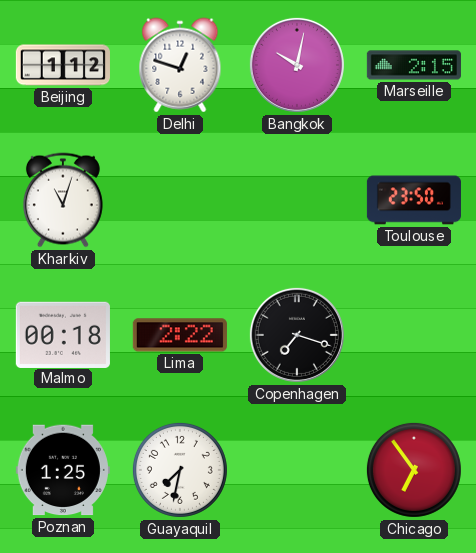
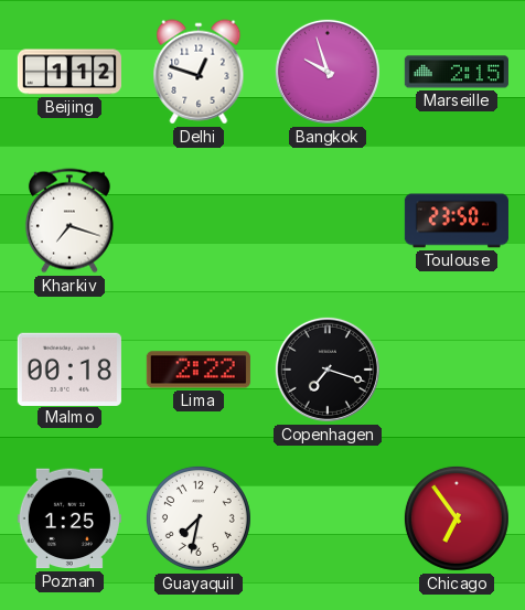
Bangkok: 10:02 -> 9:57
Kharkiv: 11:03 -> 7:18
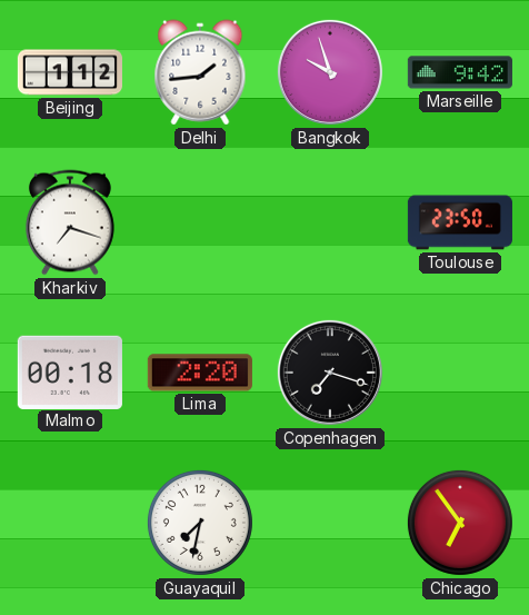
Delhi: 12:48 -> 1:44
Marseille: 2:15 -> 9:42
Lima: 2:22 -> 2:20
Poznan: 1:25 -> none
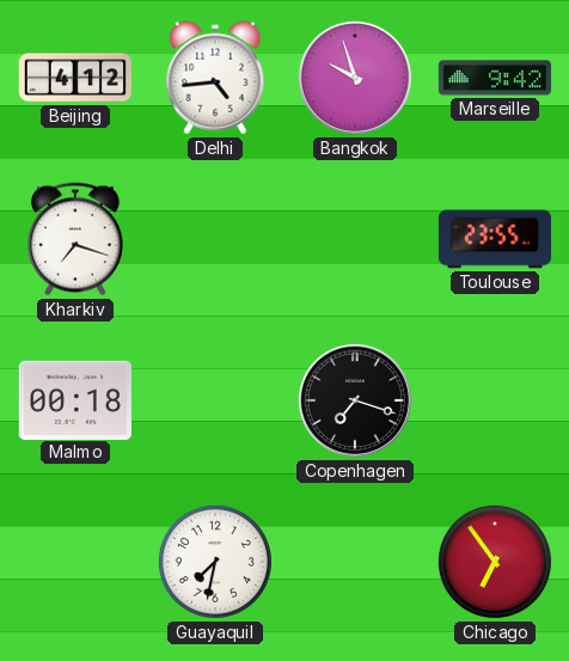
Beijing: 1:12 -> 4:12
Delhi: 1:44 -> 4:44
Toulouse: 23:50 -> 23:55
Lima: 2:20 -> none
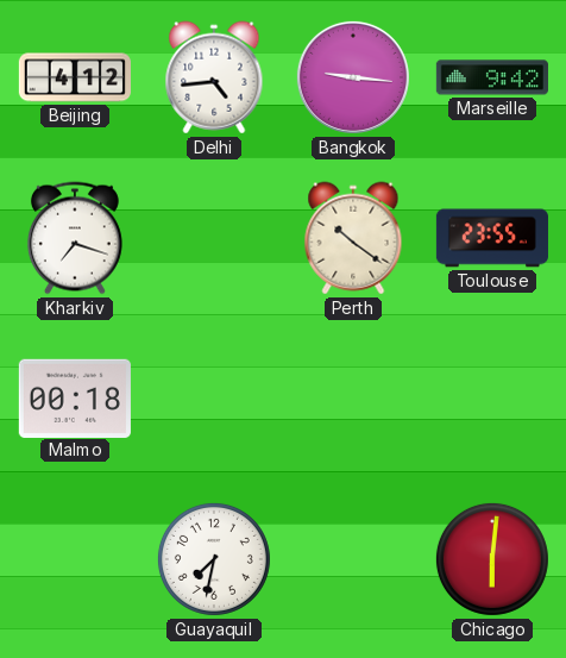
Bangkok: 9:57 -> 9:16
Perth: none -> 10:21
Copenhagen: 7:18 -> none
Chicago: 6:54 -> 6:01
